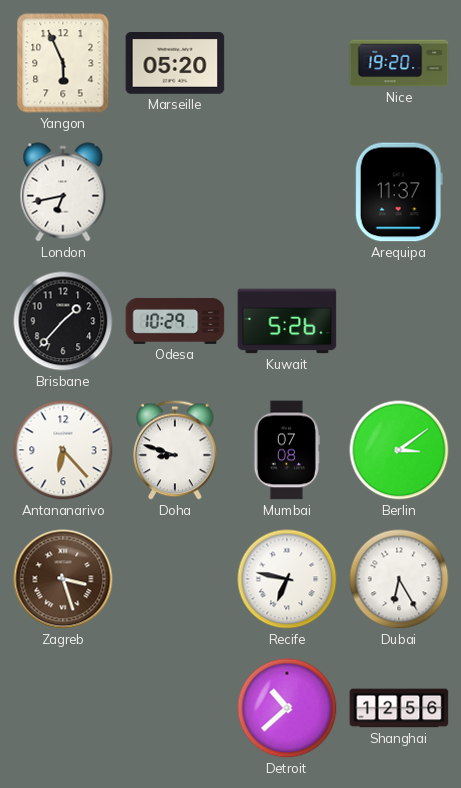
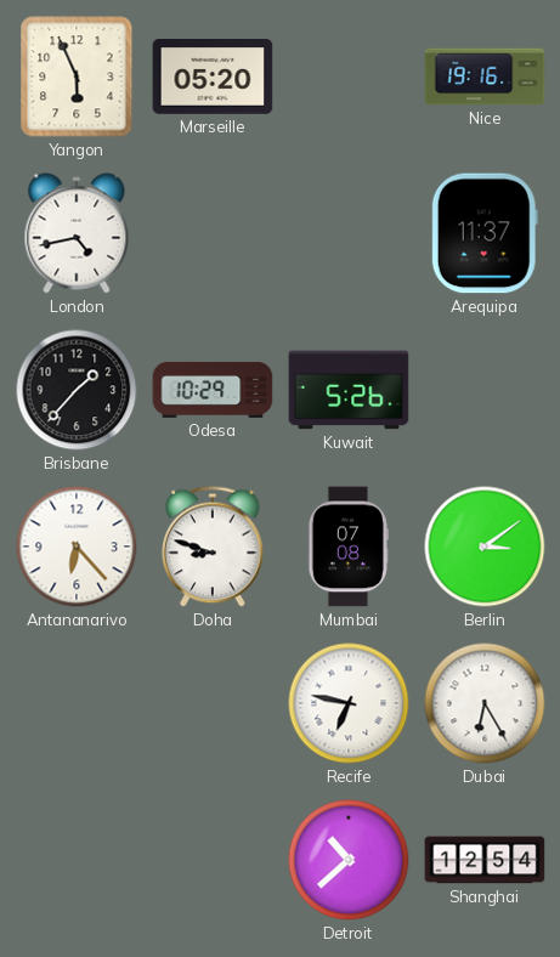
Nice: 19:20 -> 19:16
London: 6:43 -> 4:43
Zagreb: 3:27 -> none
Shanghai: 12:56 -> 12:54
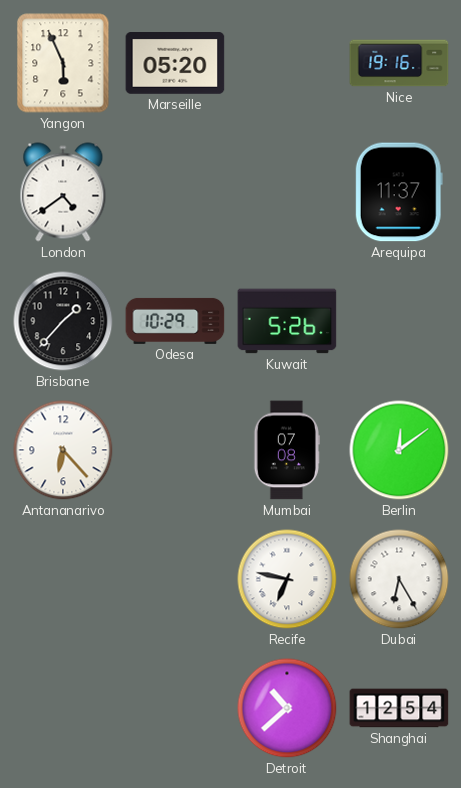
London: 4:43 -> 4:39
Doha: 8:48 -> none
Berlin: 3:09 -> 12:09
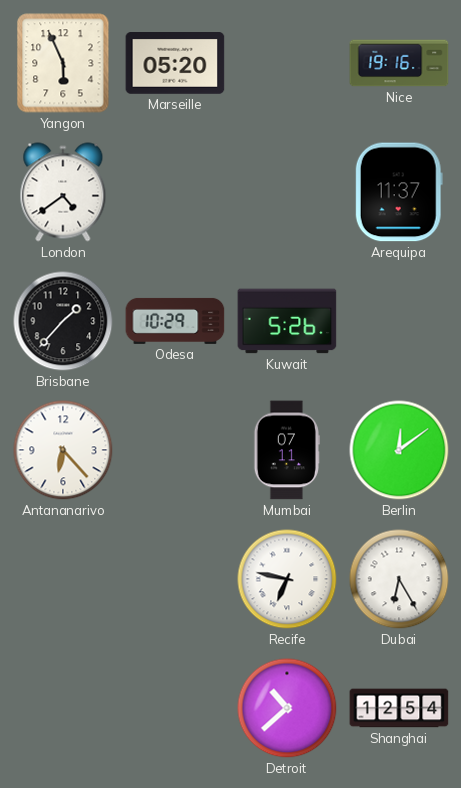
Mumbai: 07:08 -> 07:11
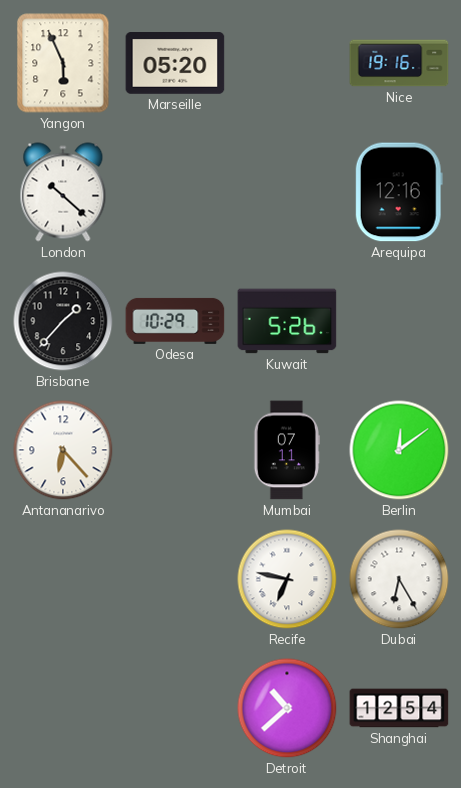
London: 4:39 -> 10:22
Arequipa: 11:37 -> 12:16
